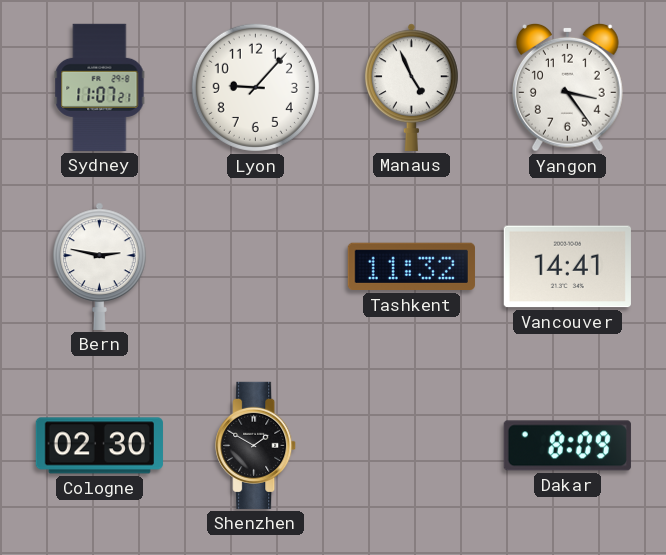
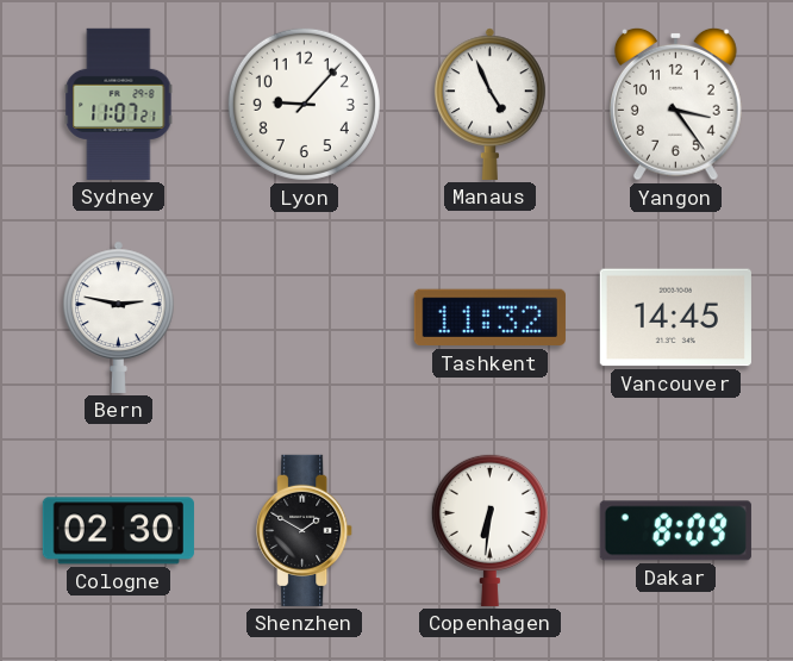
Vancouver: 14:41 -> 14:45
Copenhagen: none -> 6:31
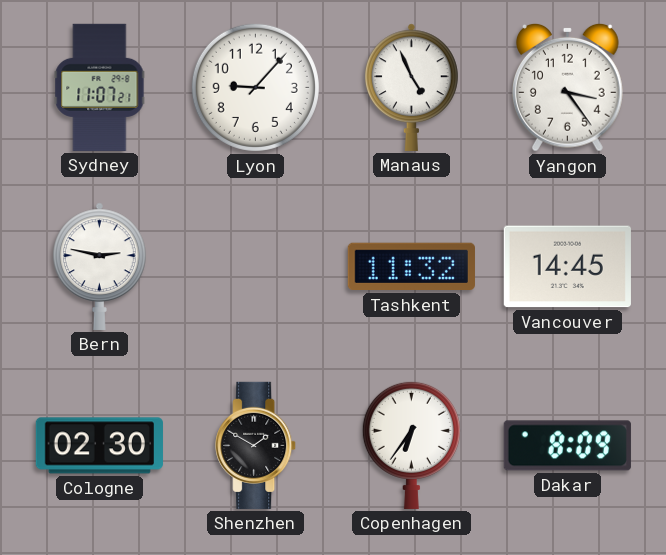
Copenhagen: 6:31 -> 6:36
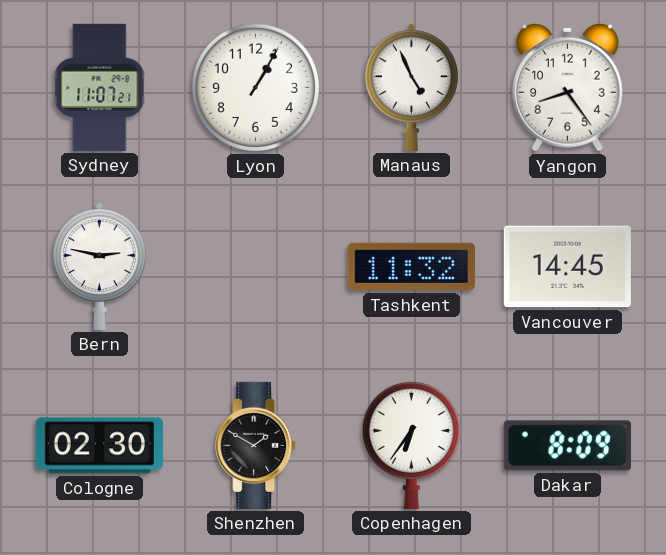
Lyon: 9:07 -> 1:05
Yangon: 3:24 -> 8:24
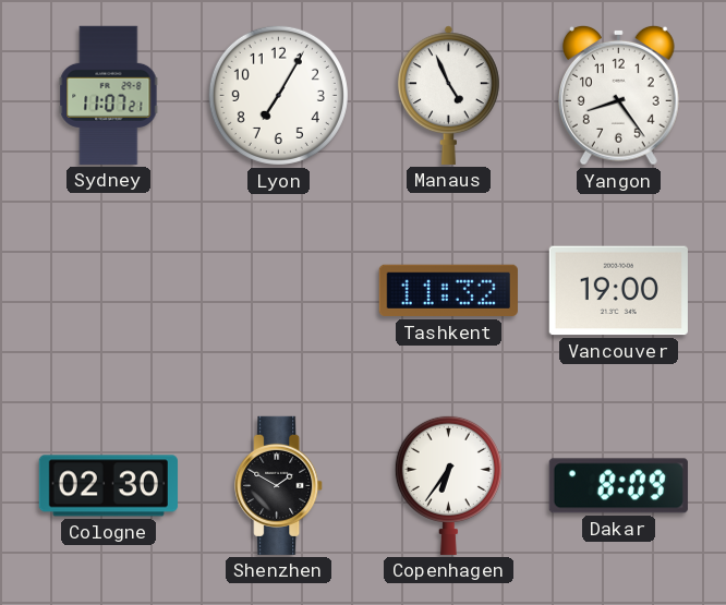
Lyon: 1:05 -> 7:05
Bern: 2:47 -> none
Vancouver: 14:45 -> 19:00
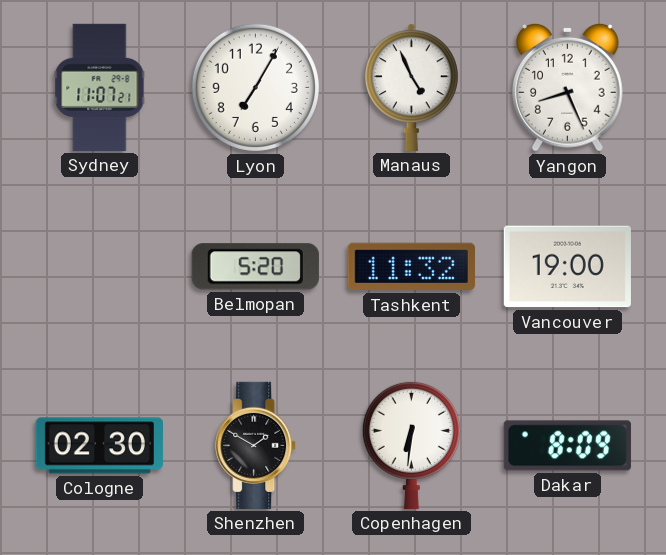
Yangon: 8:24 -> 8:26
Belmopan: none -> 5:20
Copenhagen: 6:36 -> 6:31
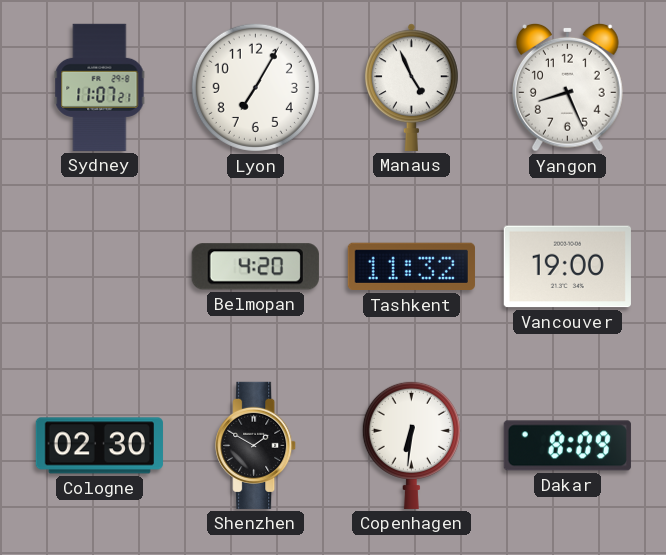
Belmopan: 5:20 -> 4:20
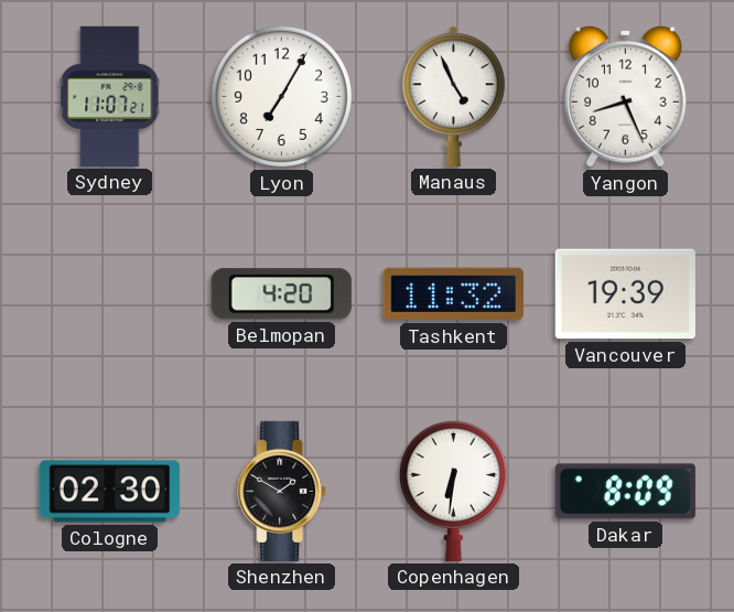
Vancouver: 19:00 -> 19:39
